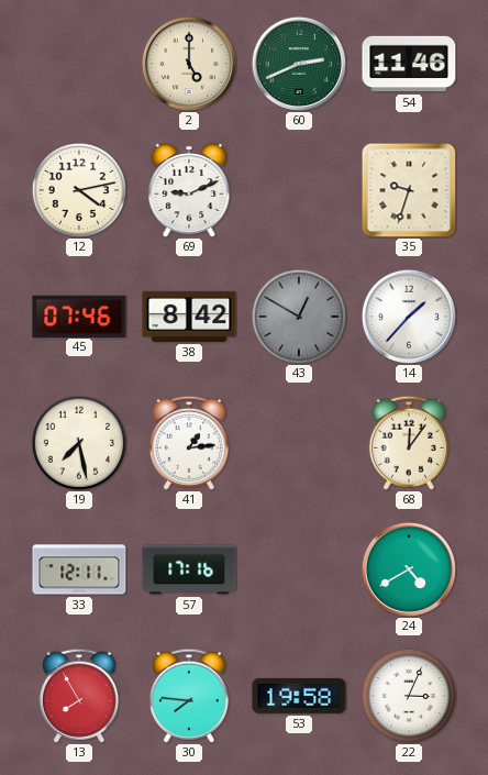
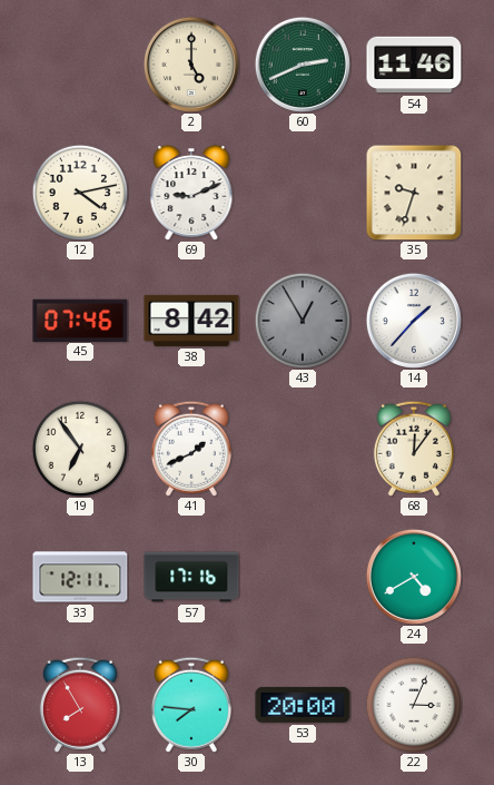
43: 12:50 -> 12:55
19: 7:28 -> 6:54
41: 1:14 -> 1:41
53: 19:58 -> 20:00
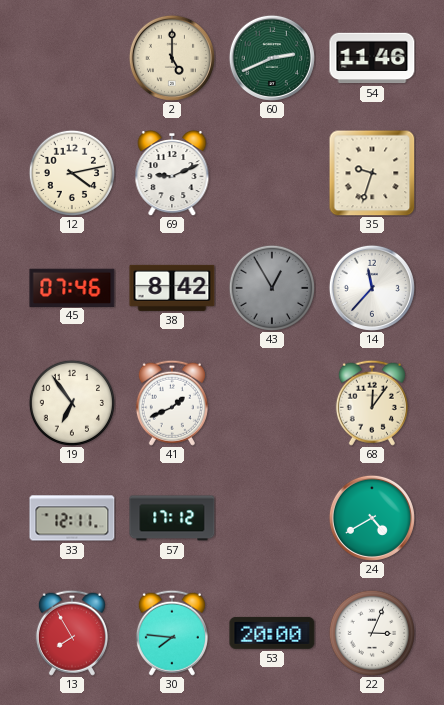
14: 1:37 -> 11:37
57: 17:16 -> 17:12
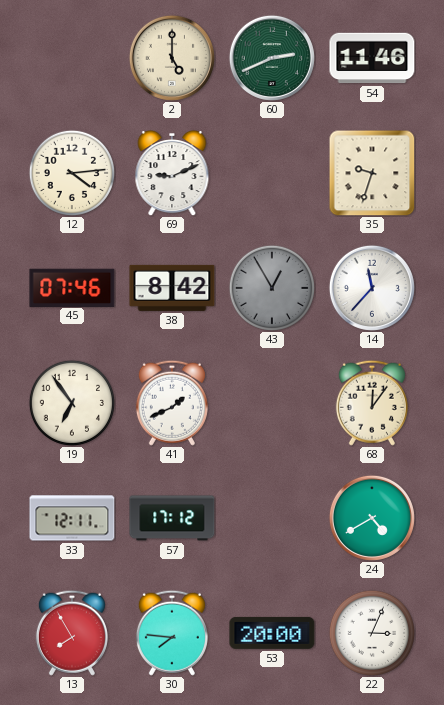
12: 4:13 -> 4:14
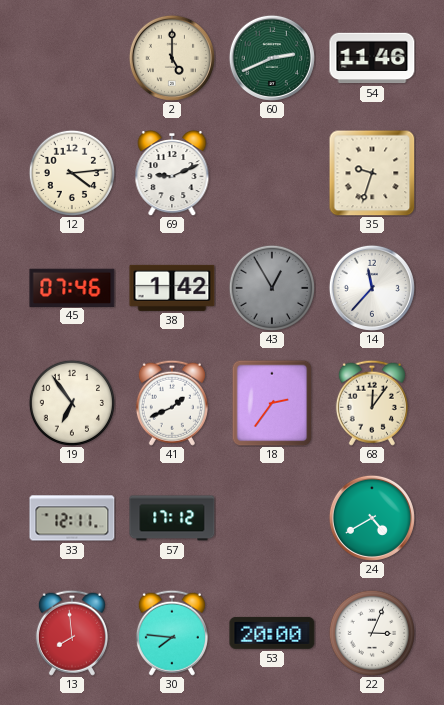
38: 8:42 -> 1:42
18: none -> 2:36
13: 7:55 -> 7:59
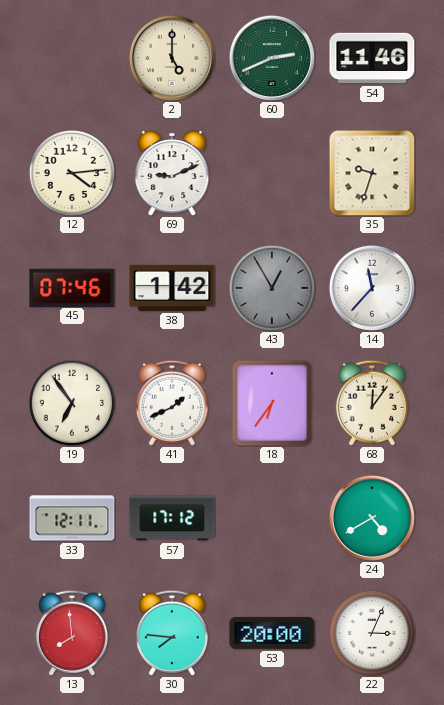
18: 2:36 -> 6:36
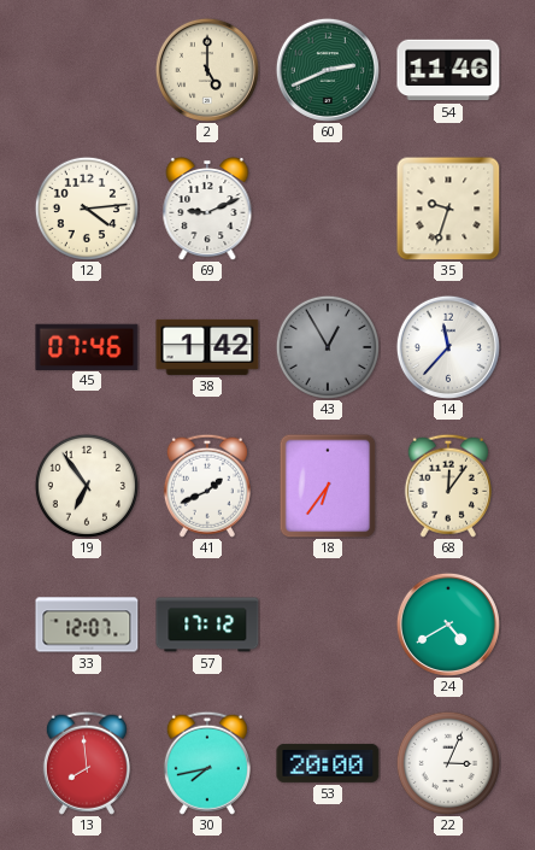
33: 12:11 -> 12:07
30: 7:46 -> 7:43
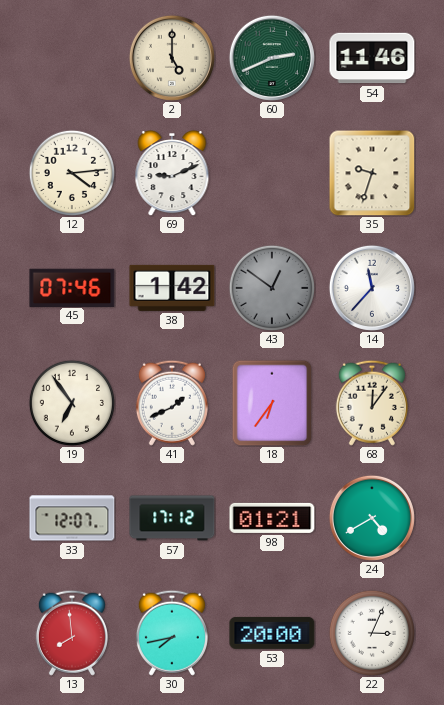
43: 12:55 -> 12:51
98: none -> 01:21
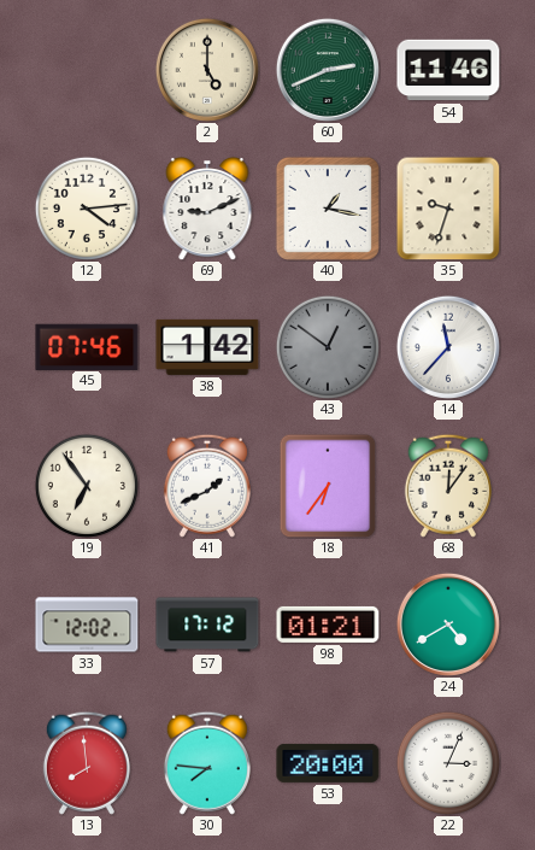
40: none -> 1:17
33: 12:07 -> 12:02
30: 7:43 -> 7:46
